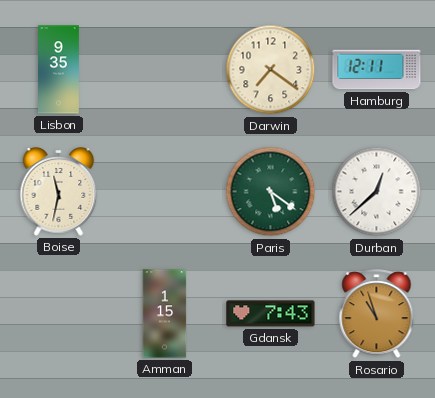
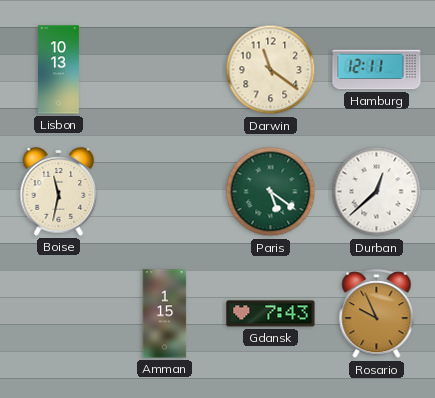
Lisbon: 9:35 -> 10:13
Darwin: 7:21 -> 11:21
Rosario: 10:57 -> 9:56
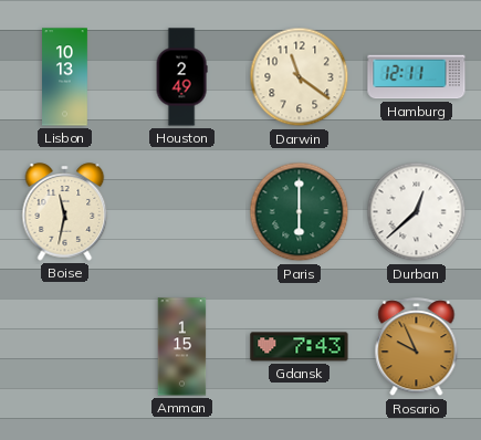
Houston: none -> 2:49
Paris: 5:21 -> 6:00
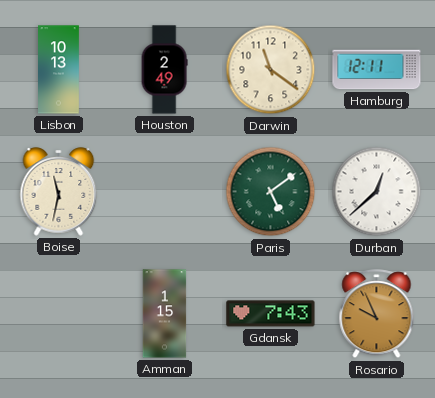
Paris: 6:00 -> 5:09
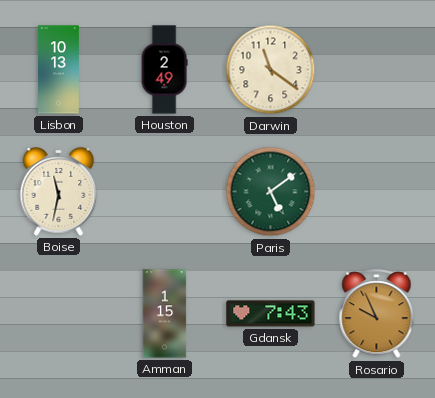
Hamburg: 12:11 -> none
Durban: 12:38 -> none
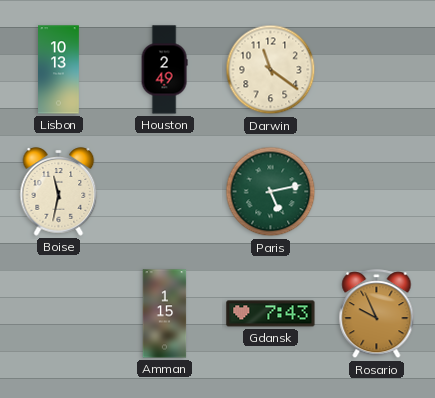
Paris: 5:09 -> 5:13
